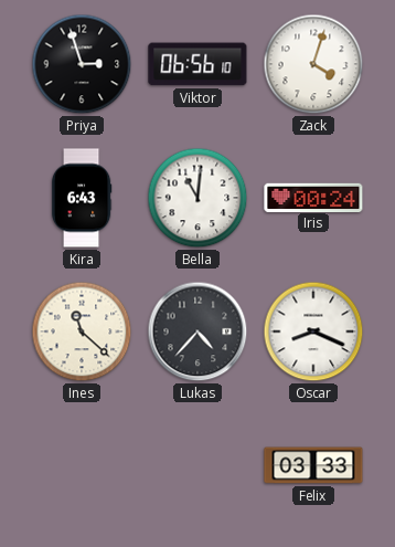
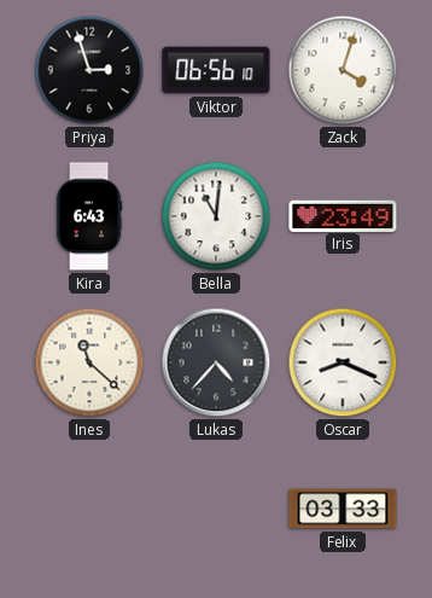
Iris: 00:24 -> 23:49
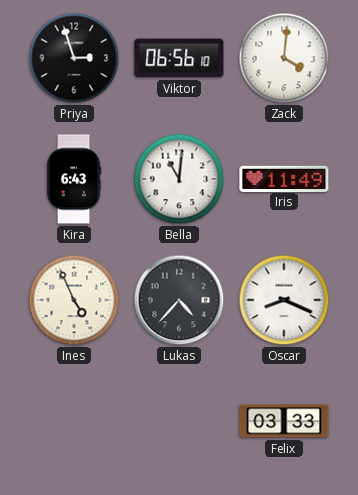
Zack: 4:03 -> 4:01
Iris: 23:49 -> 11:49
Ines: 11:22 -> 4:56
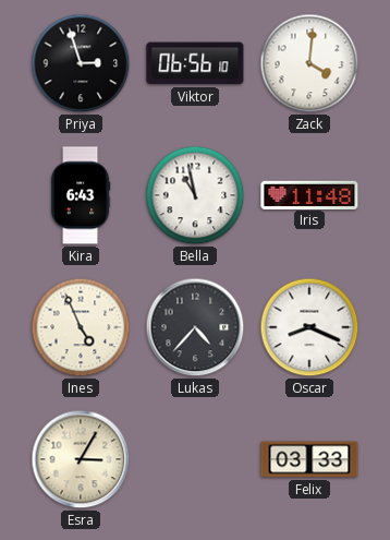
Bella: 11:01 -> 10:58
Iris: 11:49 -> 11:48
Esra: none -> 3:05
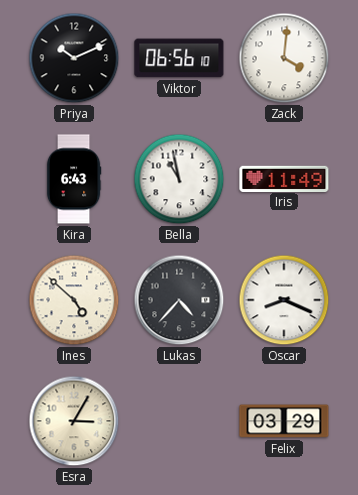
Priya: 2:57 -> 10:11
Iris: 11:48 -> 11:49
Ines: 4:56 -> 4:52
Felix: 03:33 -> 03:29
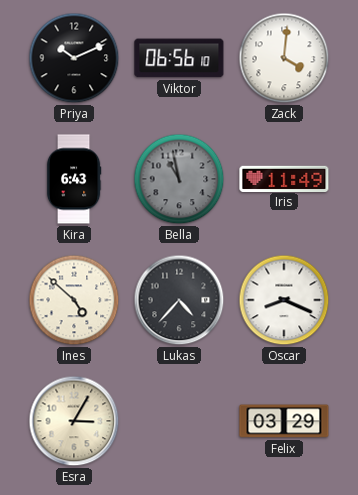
Bella dial: white -> grey
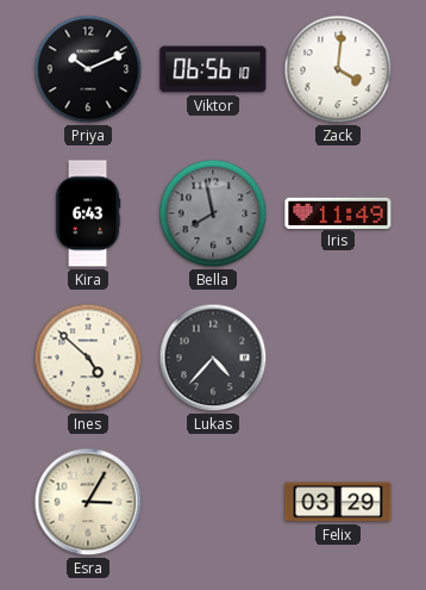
Bella: 10:58 -> 7:58
Oscar: 8:19 -> none
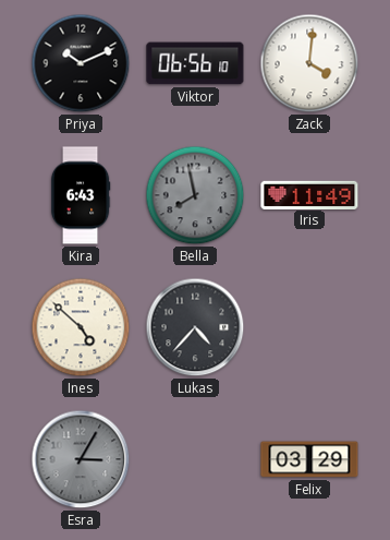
Esra dial: cream -> grey
